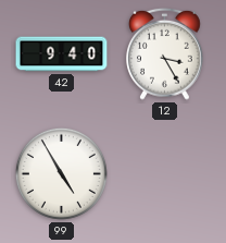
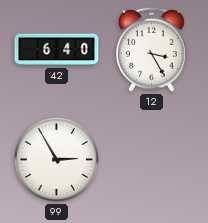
42: 9:40 -> 6:40
99: 4:55 -> 2:55
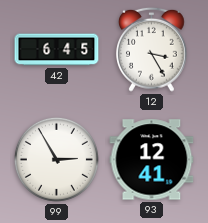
42: 6:40 -> 6:45
93: none -> 12:41
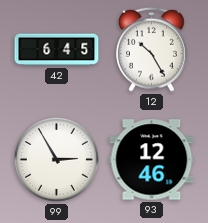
12: 3:25 -> 10:25
93: 12:41 -> 12:46
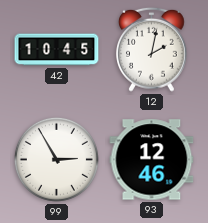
42: 6:45 -> 10:45
12: 10:25 -> 2:02
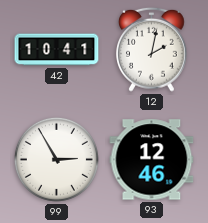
42: 10:45 -> 10:41
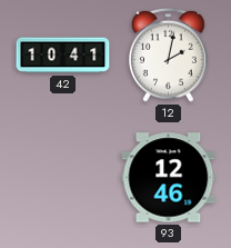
99: 2:55 -> none
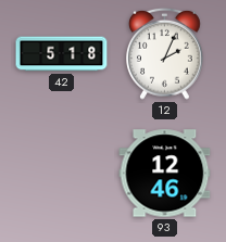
42: 10:41 -> 5:18
12: 2:02 -> 2:04
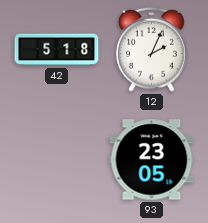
93: 12:46 -> 23:05
